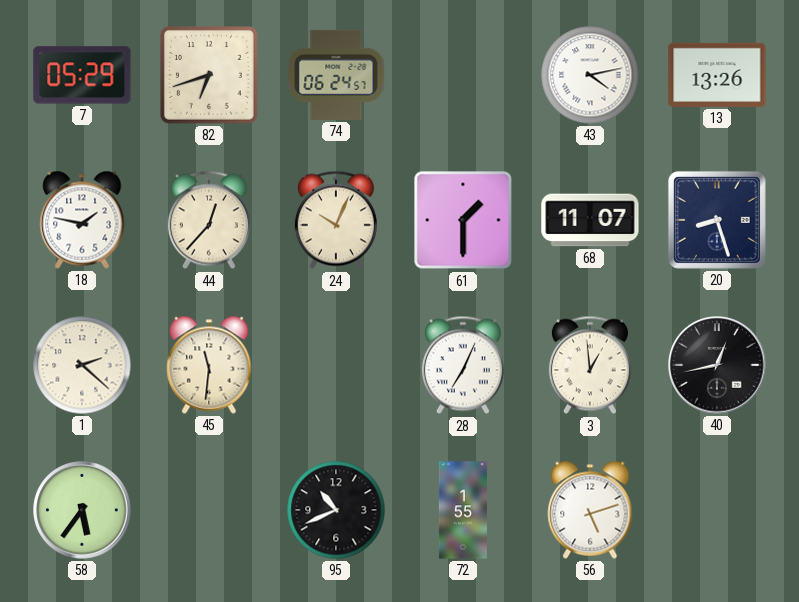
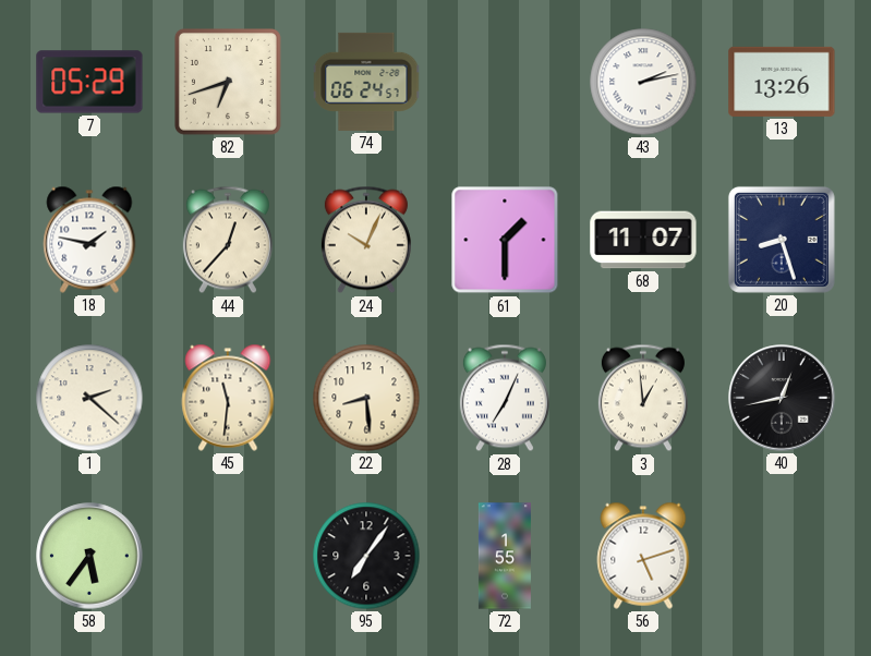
43: 4:13 -> 2:13
22: none -> 8:29
95: 10:41 -> 7:06
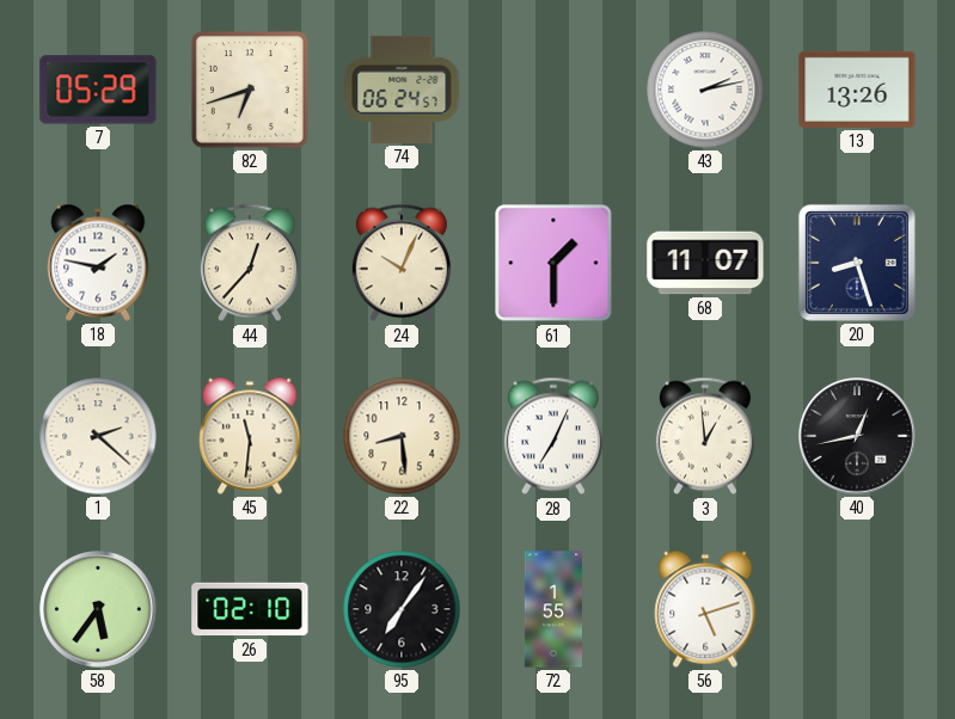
26: none -> 02:10
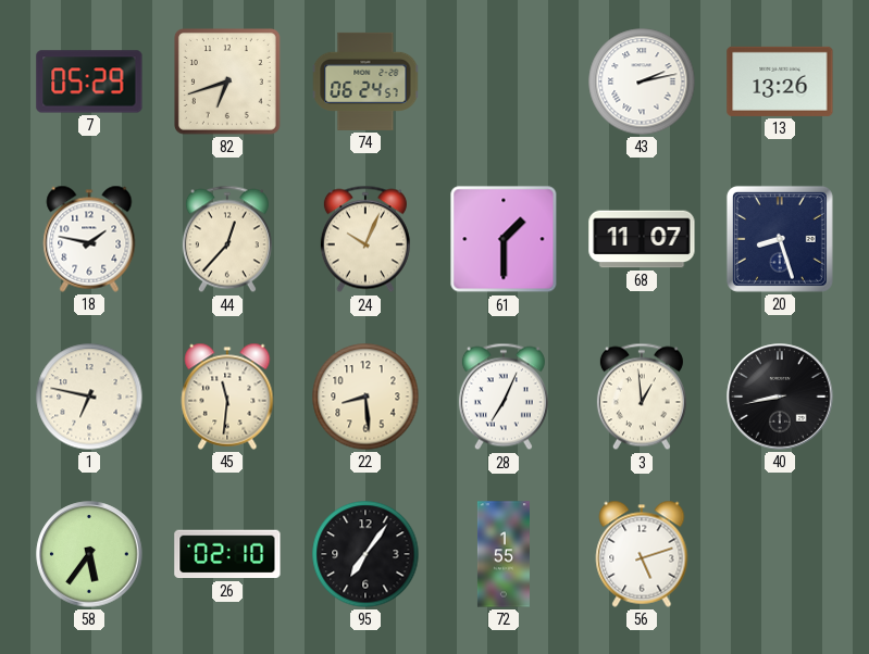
1: 2:22 -> 6:47
40: 12:43 -> 8:43
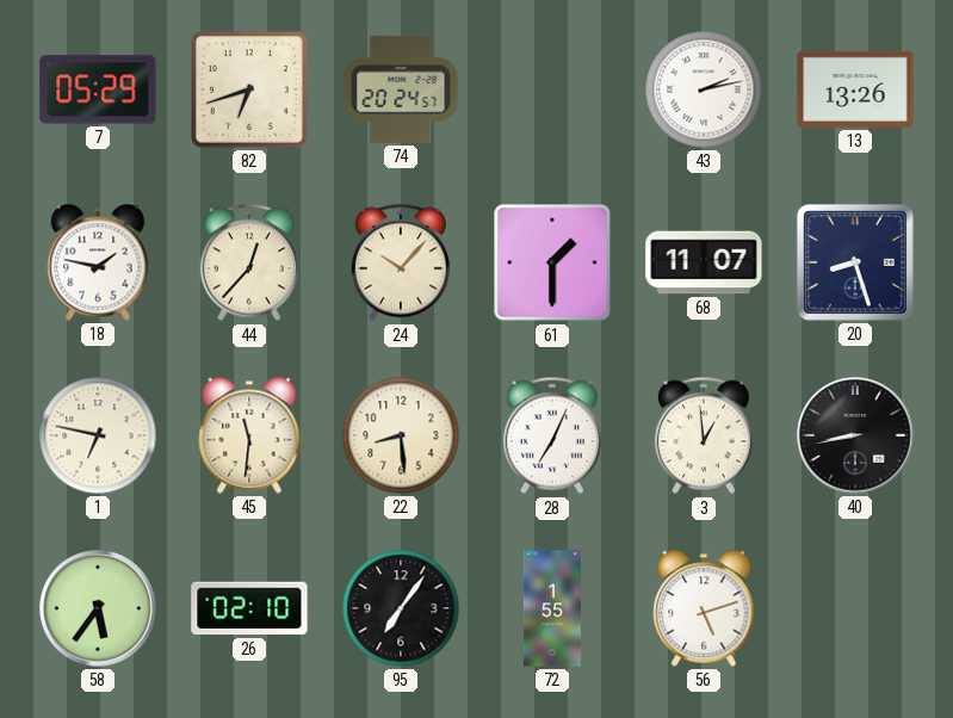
74: 06:24 -> 20:24
24: 10:04 -> 10:07
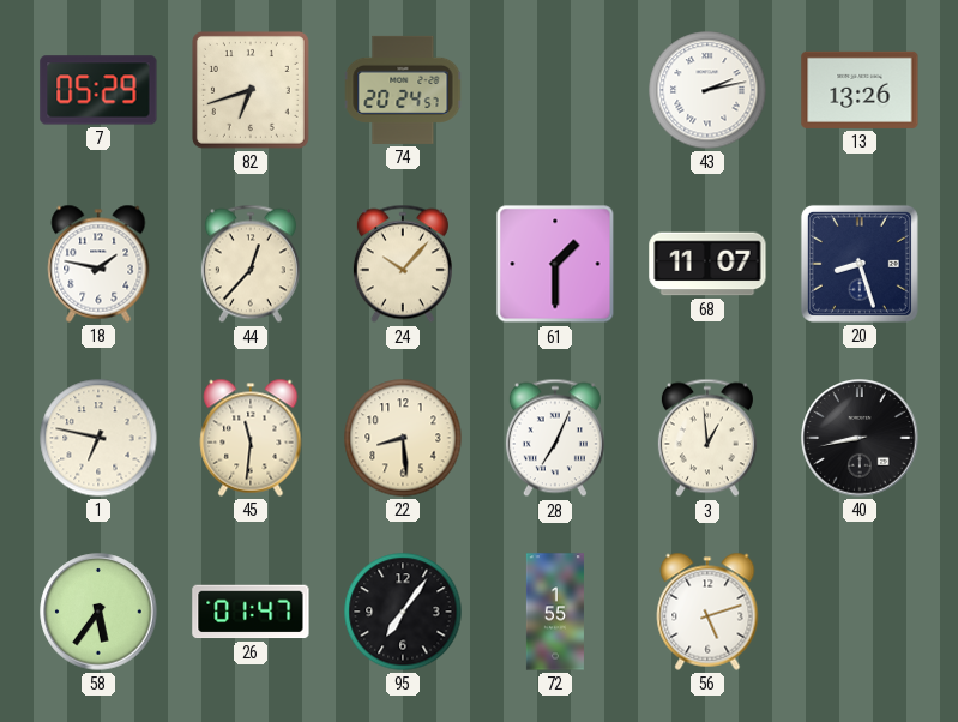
26: 02:10 -> 01:47
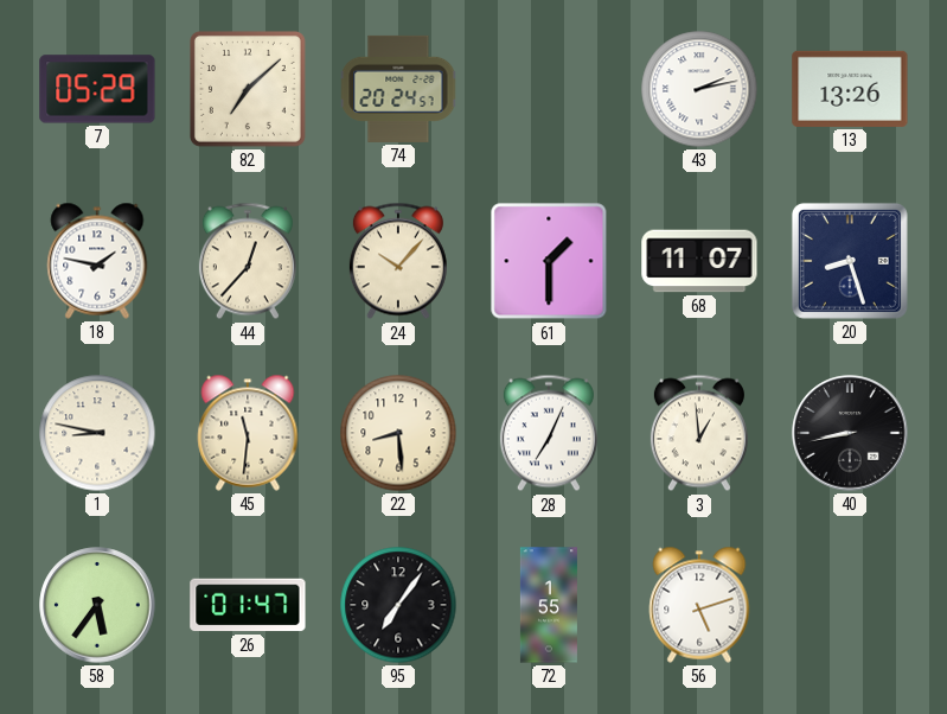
82: 6:42 -> 7:08
1: 6:47 -> 8:47
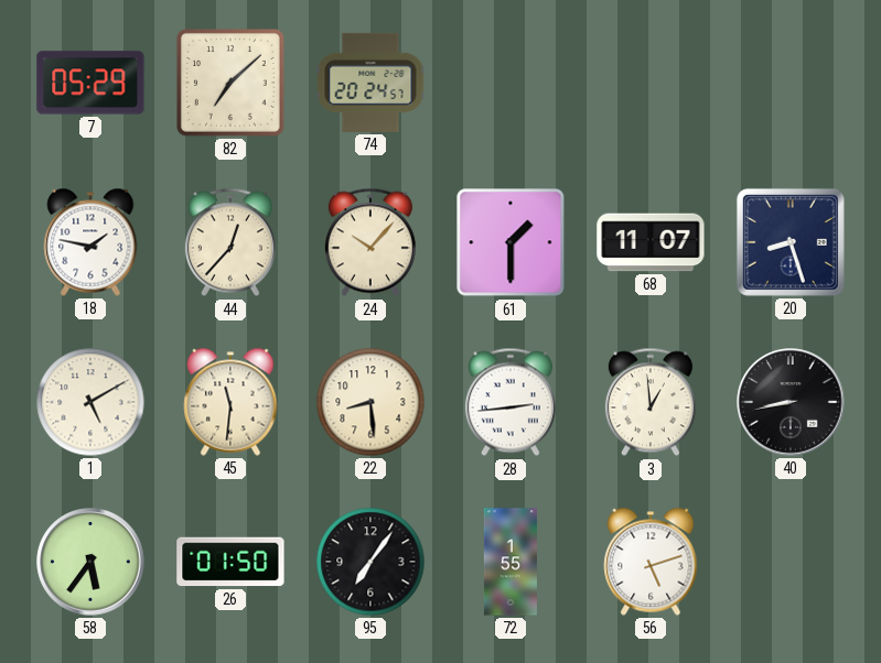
43: 2:13 -> none
13: 13:26 -> none
1: 8:47 -> 5:10
28: 7:04 -> 2:44
26: 01:47 -> 01:50
